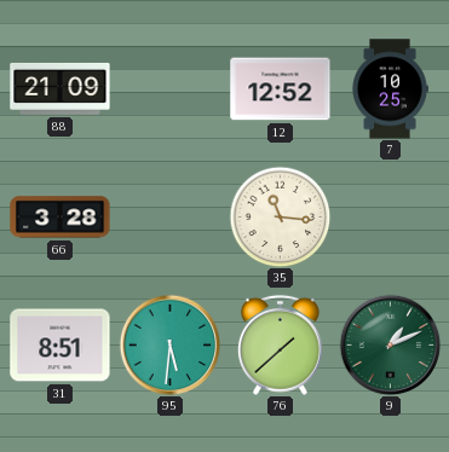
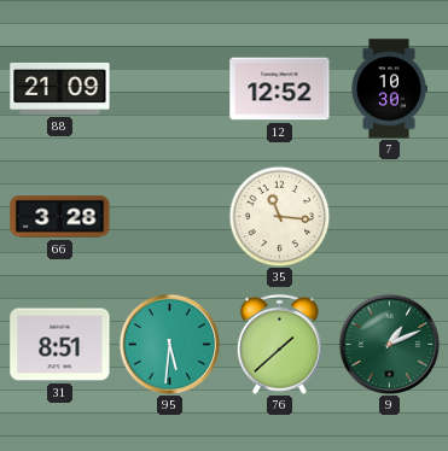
7: 10:25 -> 10:30
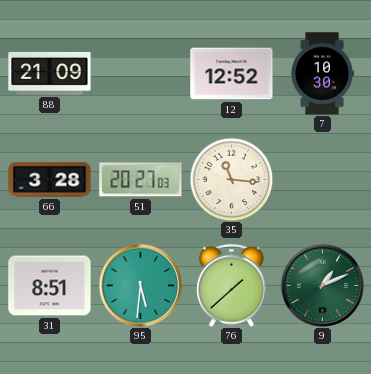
51: none -> 20:27
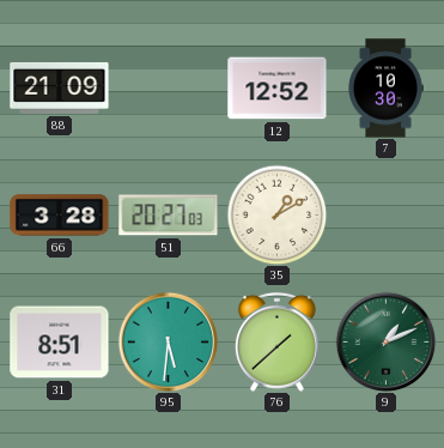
35: 11:16 -> 1:10
